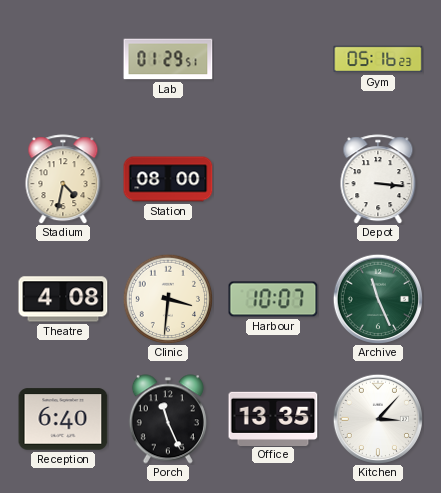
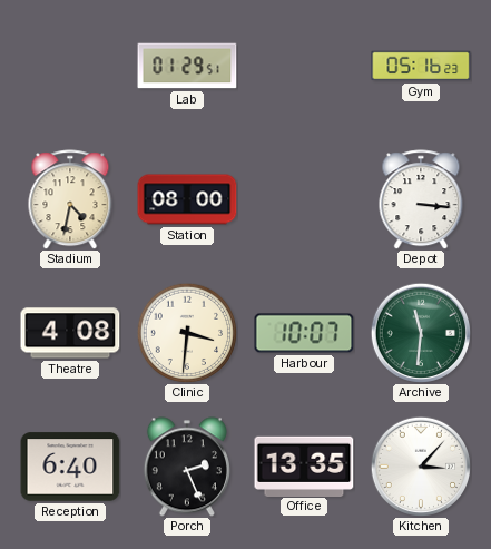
Archive: 11:26 -> 11:31
Porch: 11:26 -> 2:26
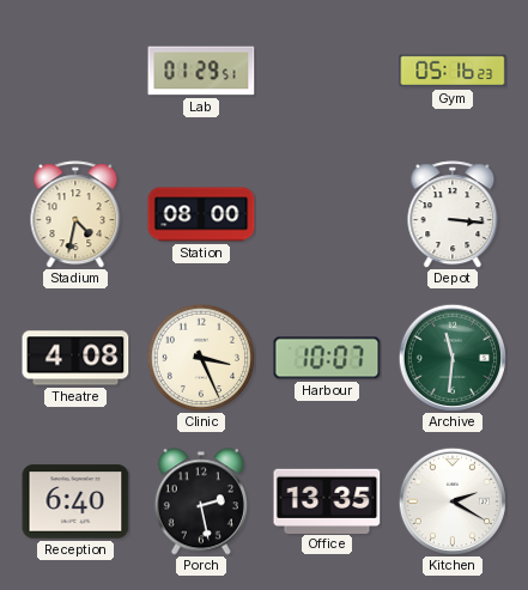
Clinic: 3:31 -> 3:26
Porch: 2:26 -> 2:28
Kitchen: 3:07 -> 2:20
